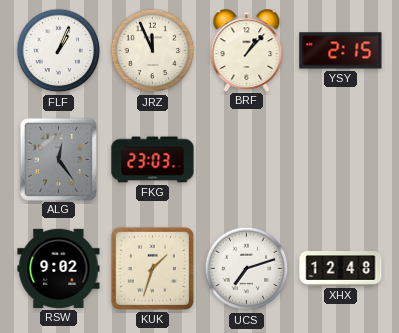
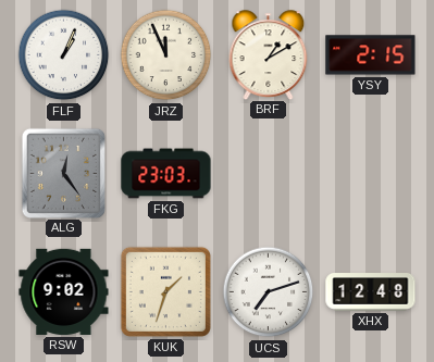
BRF: 1:07 -> 1:10
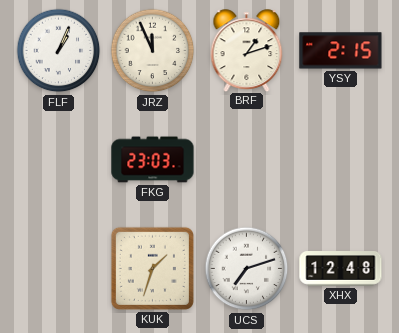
BRF: 1:10 -> 1:12
ALG: 12:24 -> none
RSW: 9:02 -> none
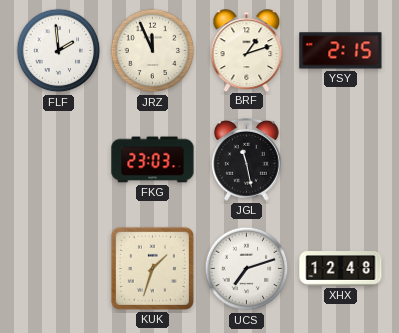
FLF: 1:04 -> 1:59
JGL: none -> 11:28
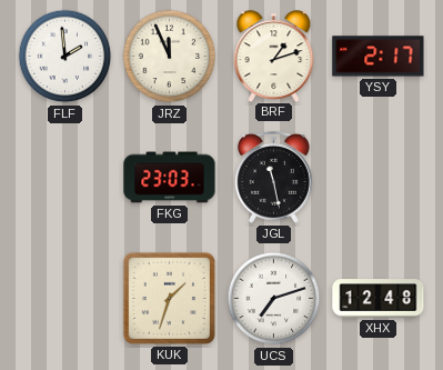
YSY: 2:15 -> 2:17
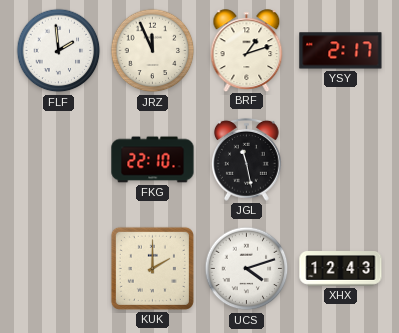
FKG: 23:03 -> 22:10
KUK: 1:33 -> 2:00
UCS: 7:12 -> 4:12
XHX: 12:48 -> 12:43
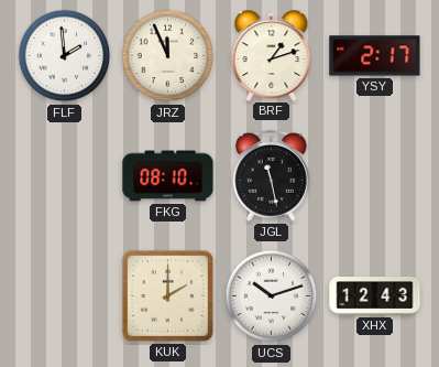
FKG: 22:10 -> 08:10
UCS: 4:12 -> 10:12
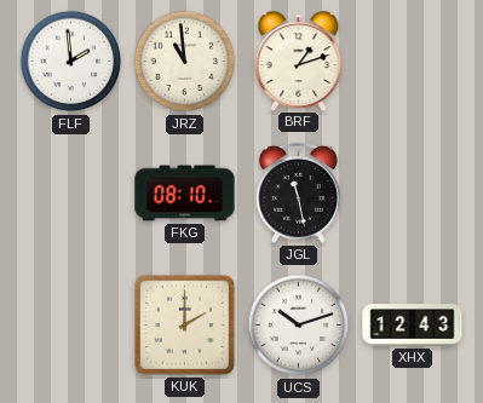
JRZ: 11:56 -> 10:59
YSY: 2:17 -> none
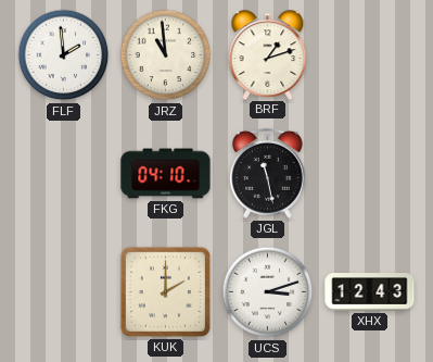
FKG: 08:10 -> 04:10
UCS: 10:12 -> 3:12
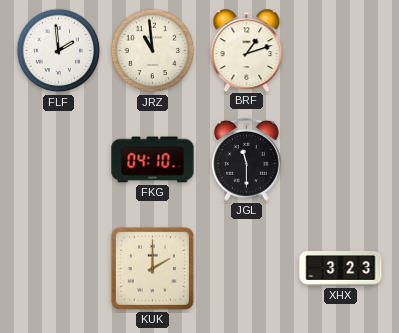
JGL: 11:28 -> 11:30
UCS: 3:12 -> none
XHX: 12:43 -> 3:23
